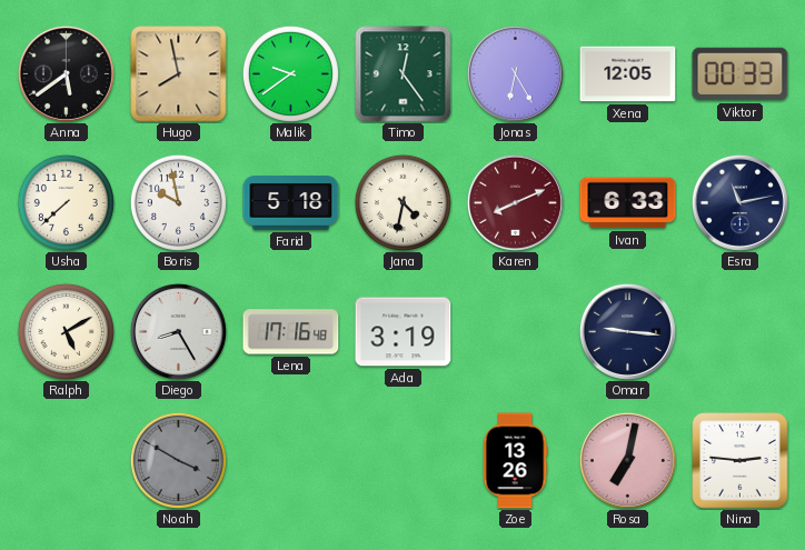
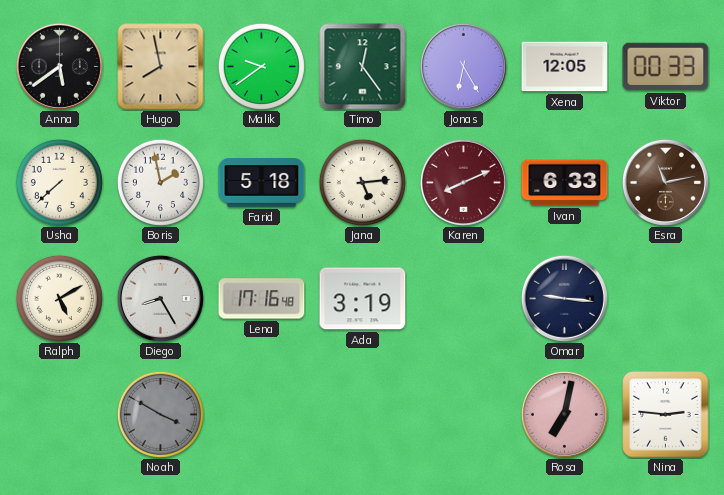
Boris: 9:58 -> 1:58
Jana: 4:32 -> 5:14
Esra dial: navy -> brown
Zoe: 13:26 -> none
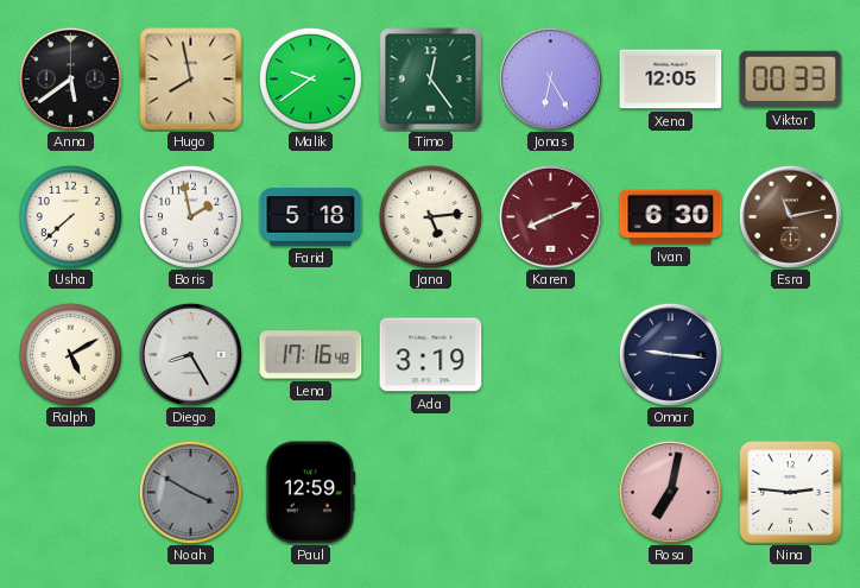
Ivan: 6:33 -> 6:30
Paul: none -> 12:59
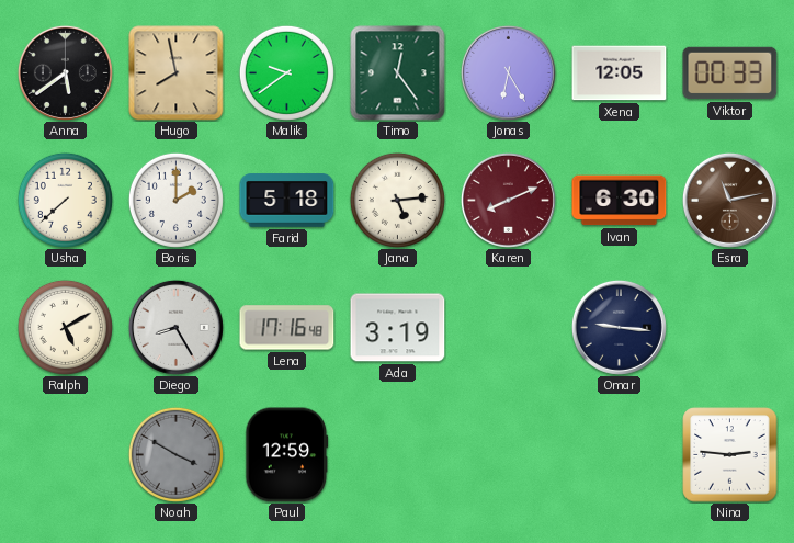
Boris: 1:58 -> 2:00
Rosa: 7:02 -> none
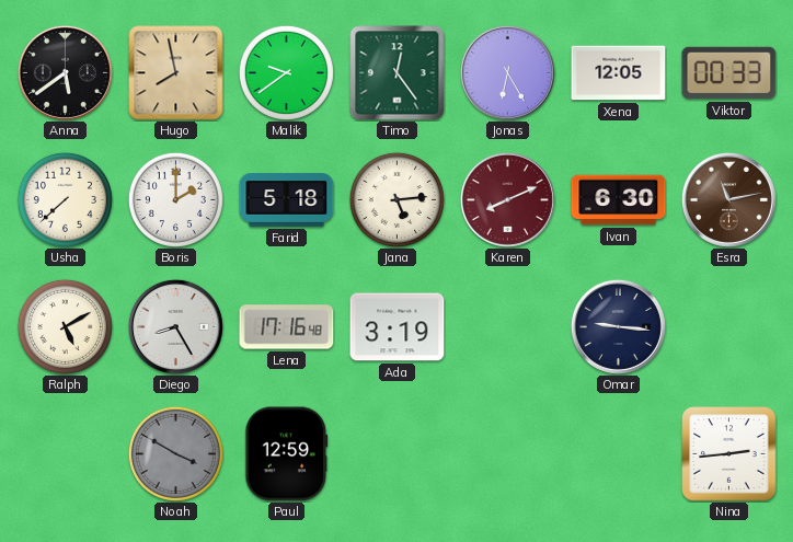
Nina: 2:46 -> 2:44
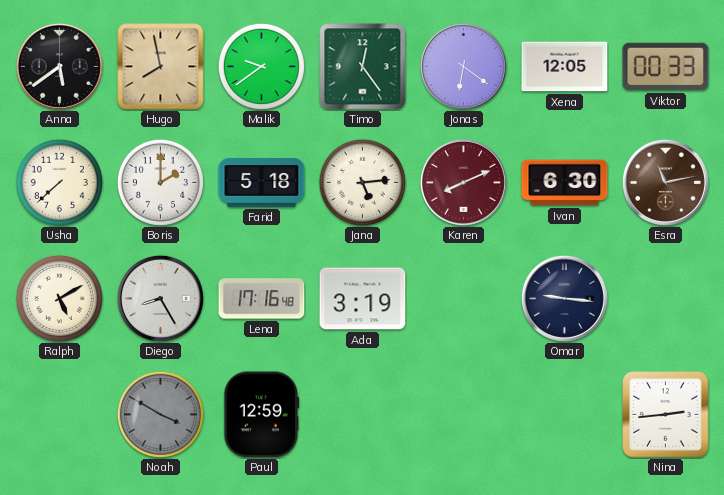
Jonas: 6:25 -> 6:21
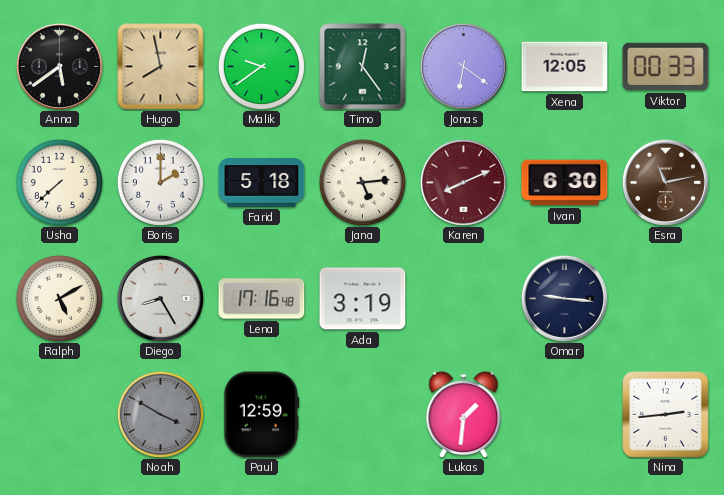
Lukas: none -> 1:31
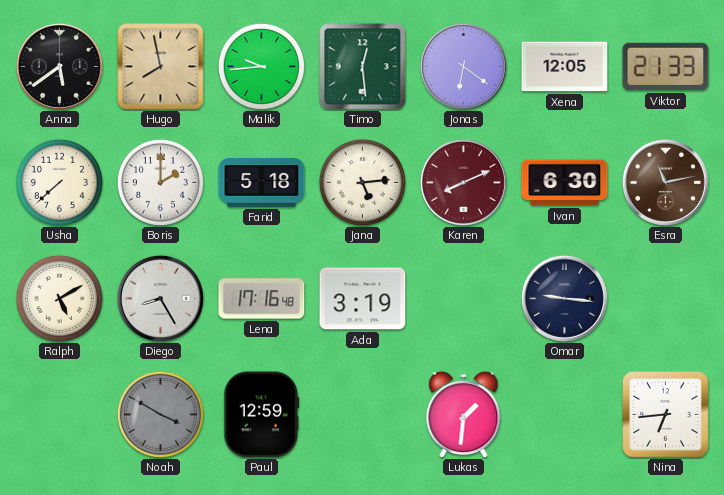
Malik: 9:39 -> 9:44
Timo: 12:24 -> 12:29
Viktor: 00:33 -> 21:33
Nina: 2:44 -> 6:44
